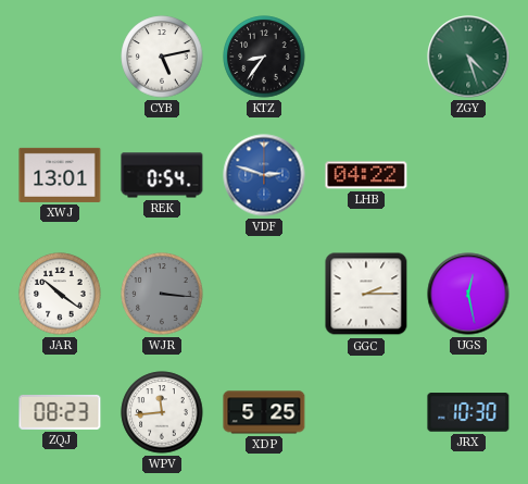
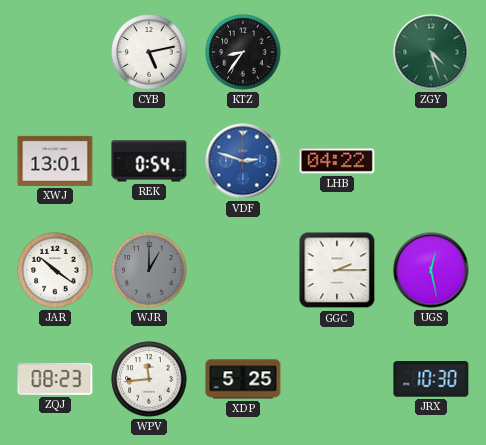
WJR: 3:16 -> 1:00
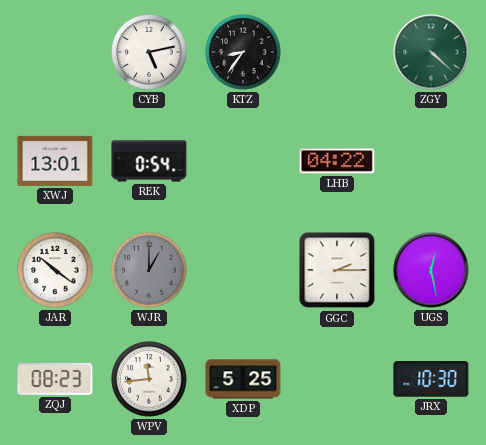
ZGY: 4:27 -> 4:22
VDF: 2:48 -> none
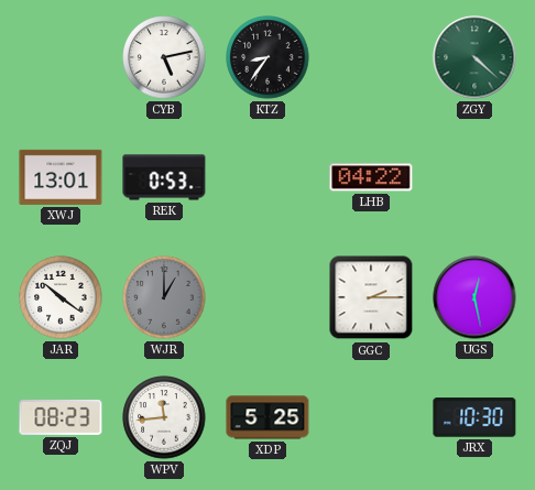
REK: 0:54 -> 0:53
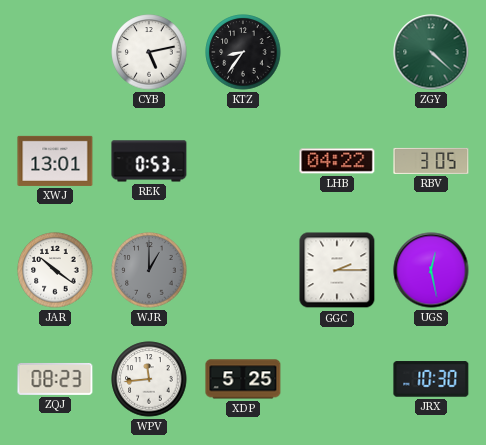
RBV: none -> 3:05
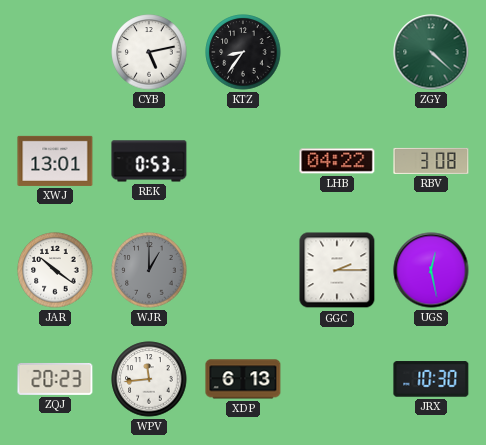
RBV: 3:05 -> 3:08
ZQJ: 08:23 -> 20:23
XDP: 5:25 -> 6:13
